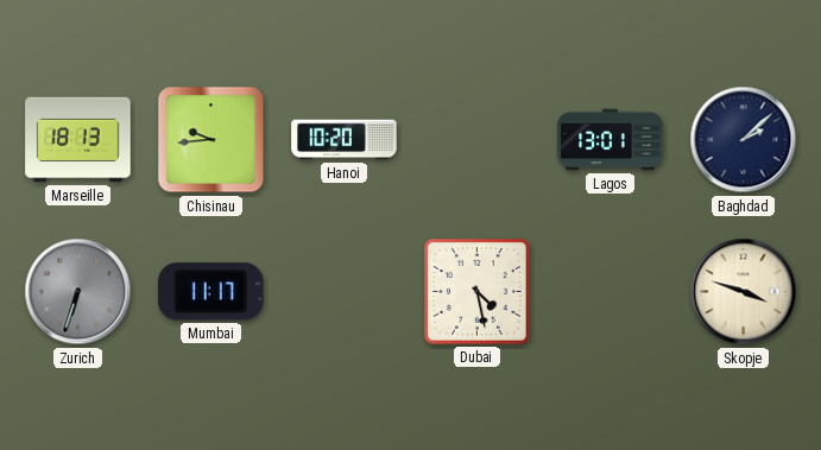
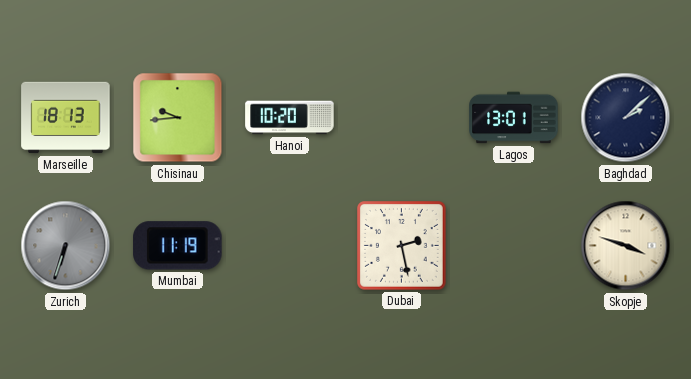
Mumbai: 11:17 -> 11:19
Dubai: 4:28 -> 2:28
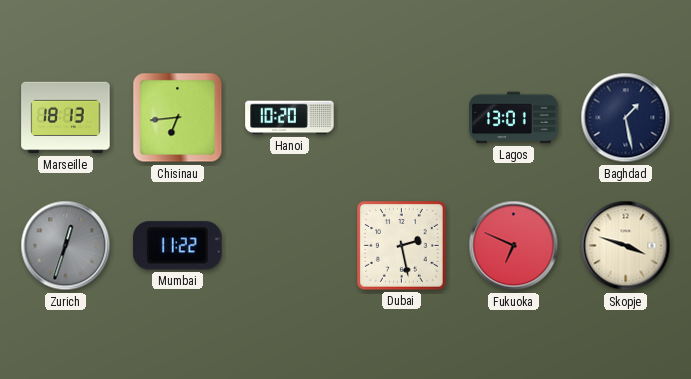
Chisinau: 9:44 -> 6:44
Baghdad: 2:08 -> 1:28
Zurich: 6:33 -> 12:33
Mumbai: 11:19 -> 11:22
Fukuoka: none -> 6:49
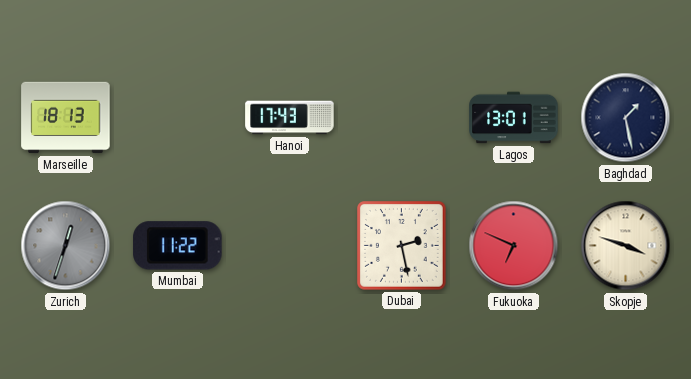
Chisinau: 6:44 -> none
Hanoi: 10:20 -> 17:43
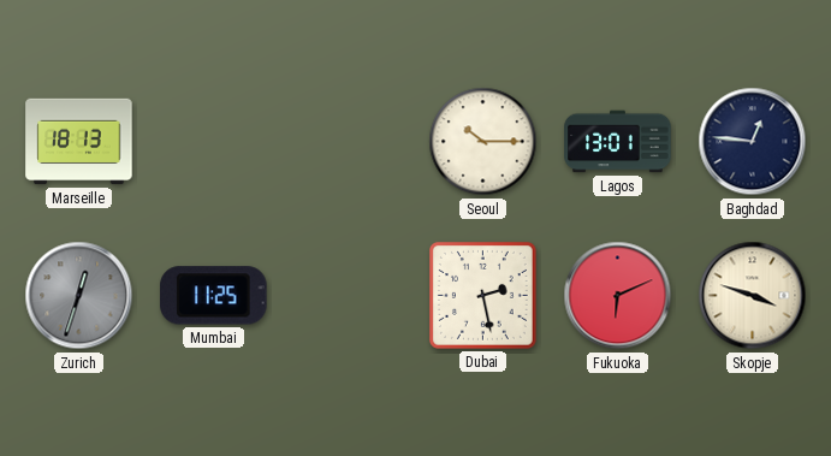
Hanoi: 17:43 -> none
Seoul: none -> 10:15
Baghdad: 1:28 -> 12:46
Mumbai: 11:22 -> 11:25
Fukuoka: 6:49 -> 6:11
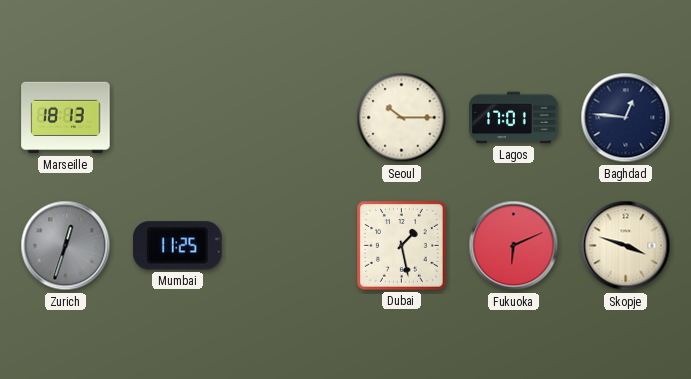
Lagos: 13:01 -> 17:01
Dubai: 2:28 -> 1:28
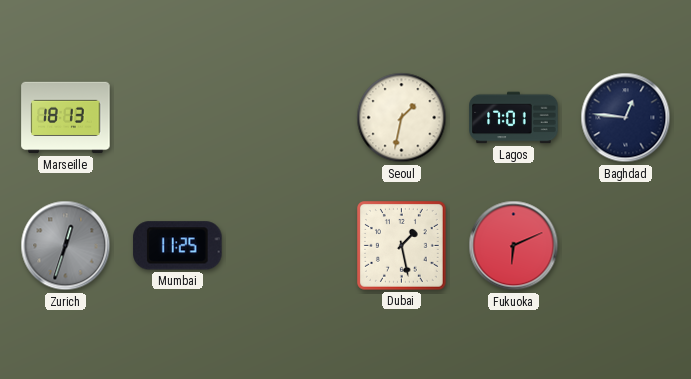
Seoul: 10:15 -> 1:32
Skopje: 3:48 -> none
